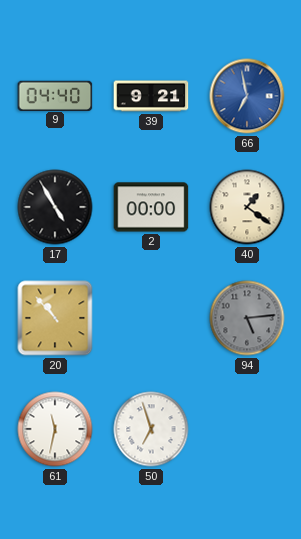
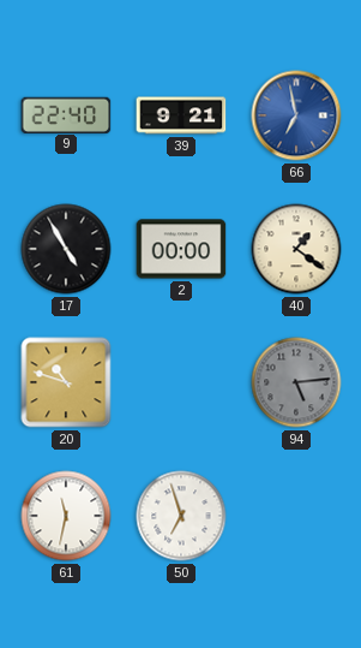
9: 04:40 -> 22:40
20: 10:53 -> 10:48
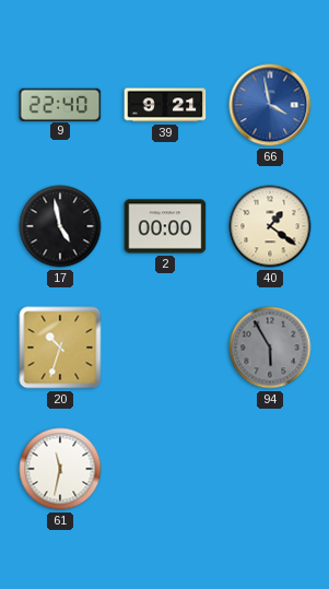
66: 6:58 -> 3:58
17: 4:55 -> 4:58
20: 10:48 -> 10:33
94: 5:14 -> 5:55
50: 6:57 -> none
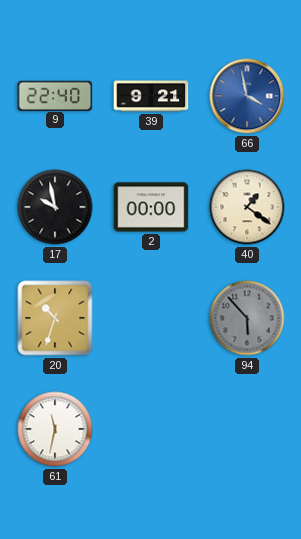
17: 4:58 -> 9:58
94: 5:55 -> 5:53
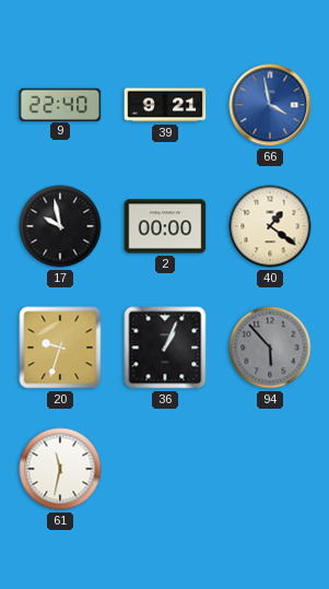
20: 10:33 -> 9:33
36: none -> 1:04
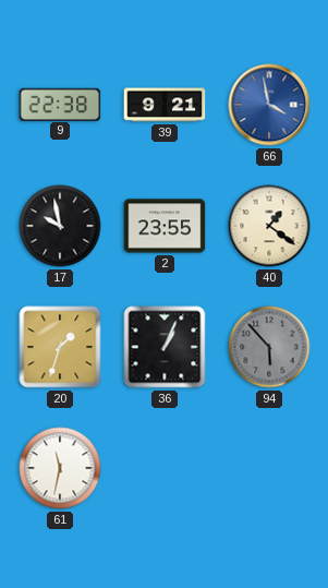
9: 22:40 -> 22:38
2: 00:00 -> 23:55
20: 9:33 -> 1:33
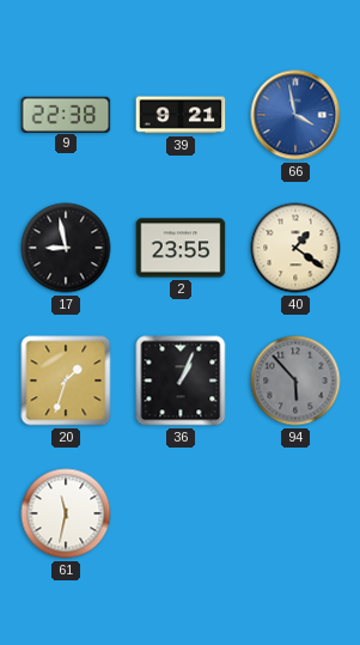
17: 9:58 -> 8:58
